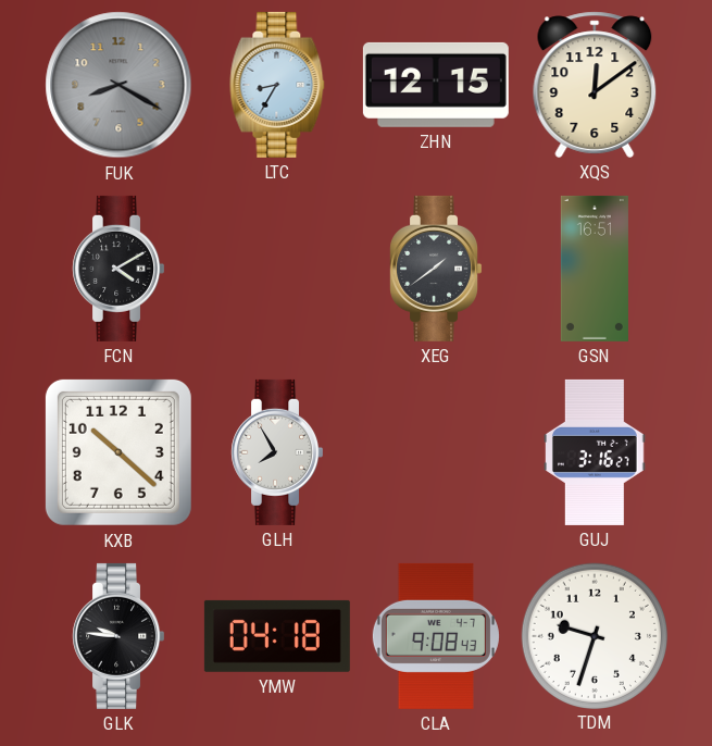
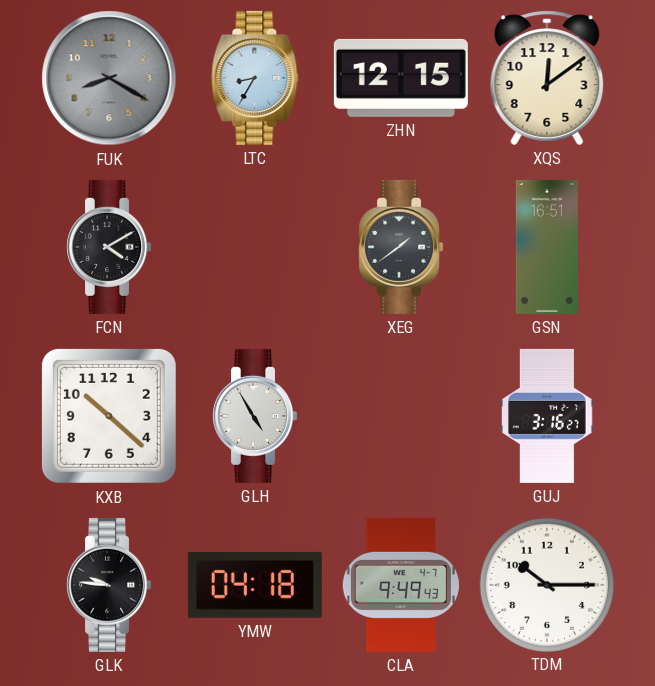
GLH: 7:55 -> 4:55
CLA: 9:08 -> 9:49
TDM: 9:33 -> 10:15
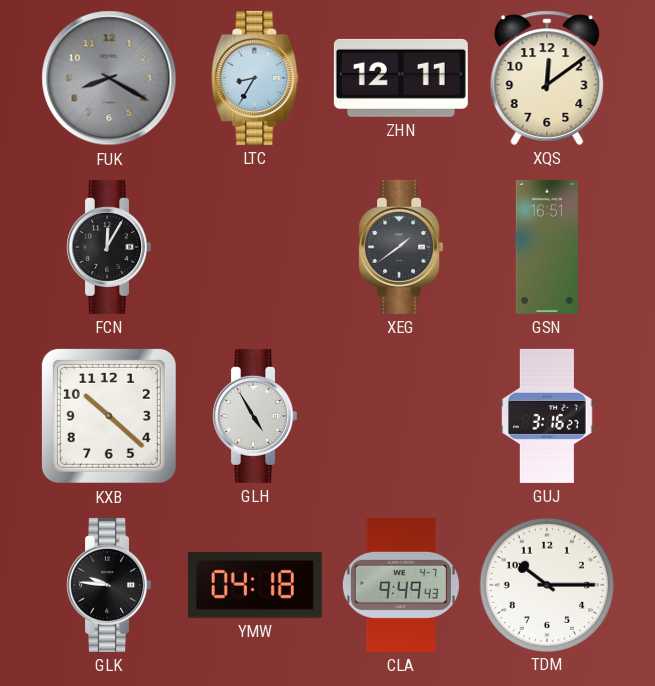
ZHN: 12:15 -> 12:11
FCN: 4:10 -> 12:05
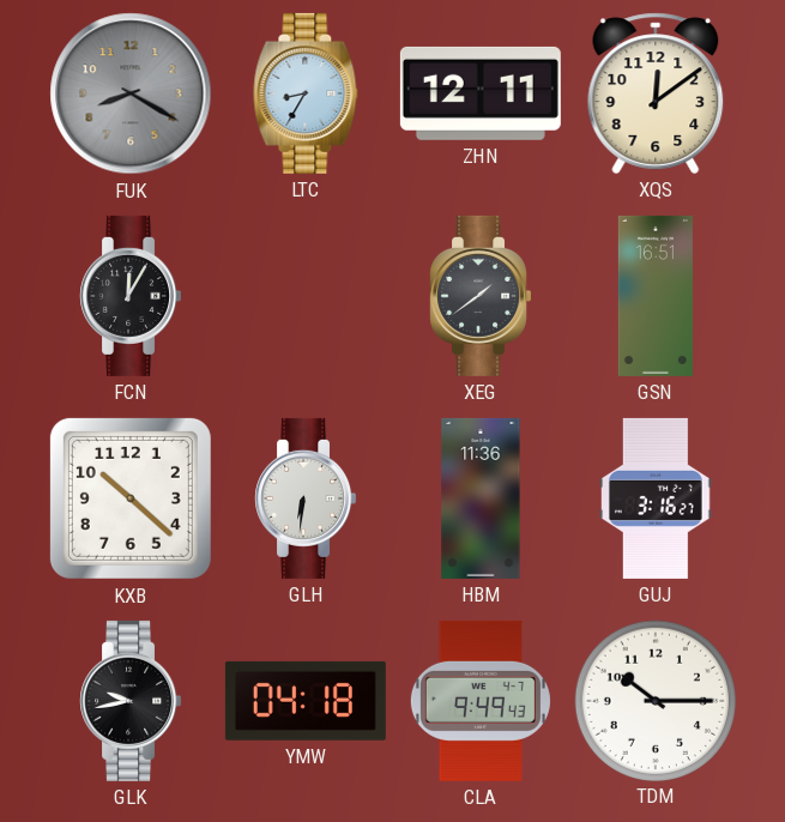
GLH: 4:55 -> 6:31
HBM: none -> 11:36
GLK: 9:46 -> 9:43
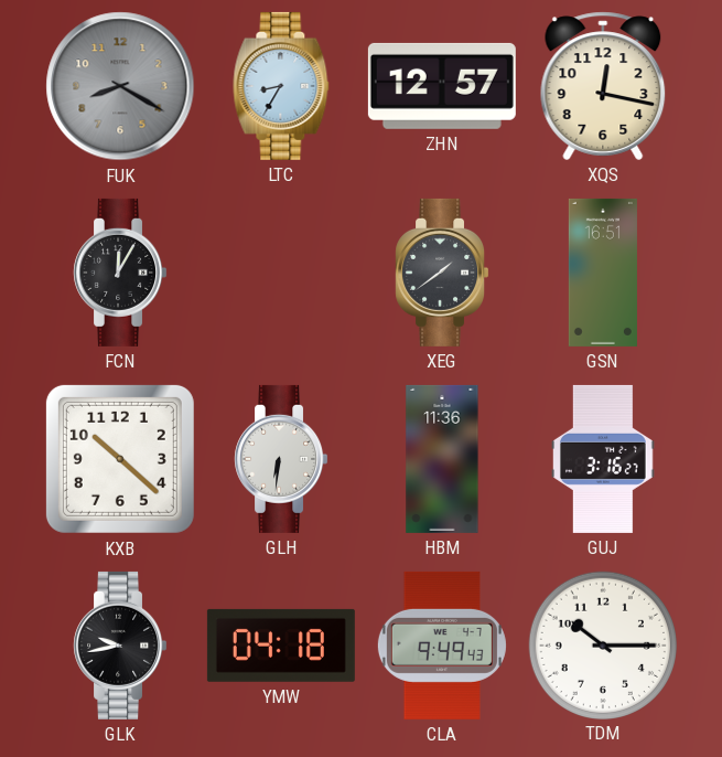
ZHN: 12:11 -> 12:57
XQS: 12:09 -> 12:17
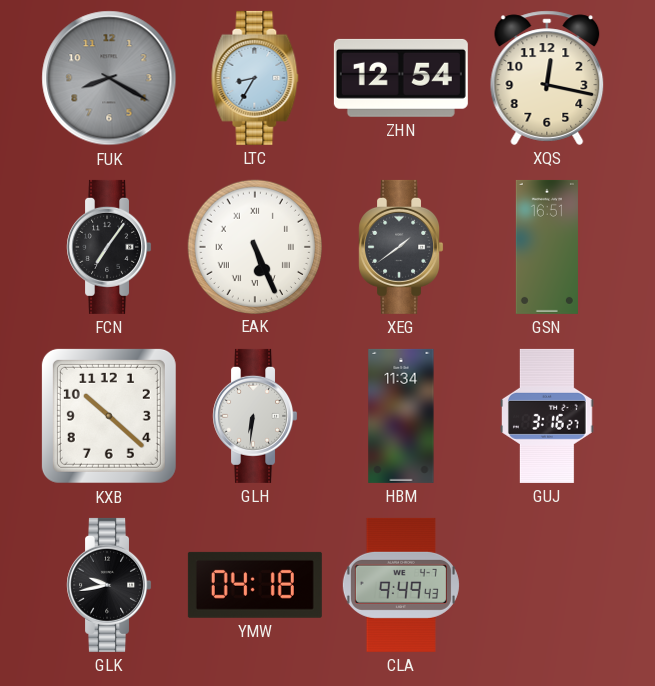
ZHN: 12:57 -> 12:54
FCN: 12:05 -> 7:06
EAK: none -> 5:26
HBM: 11:36 -> 11:34
TDM: 10:15 -> none
